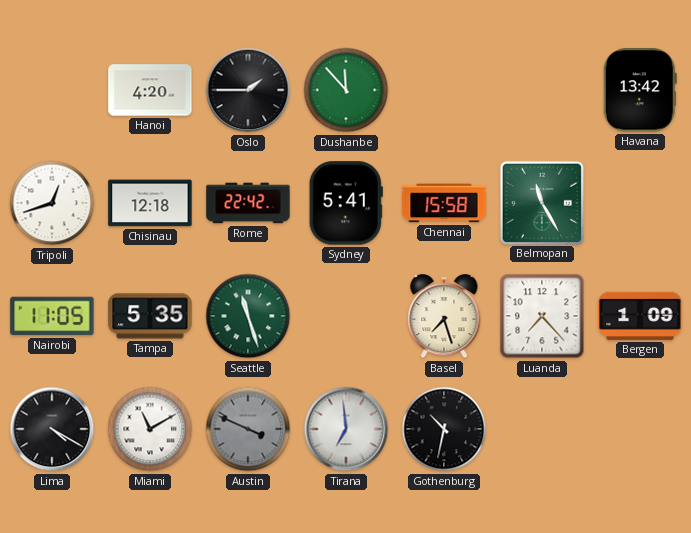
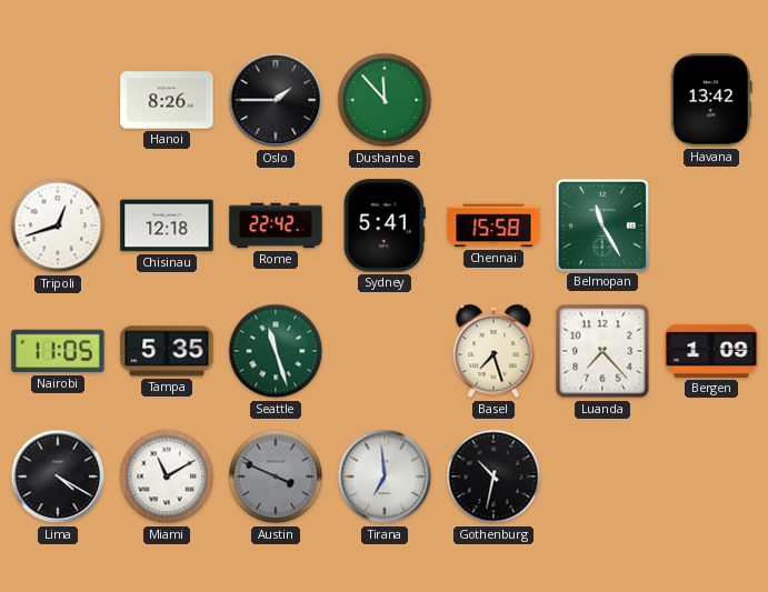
Hanoi: 4:20 -> 8:26
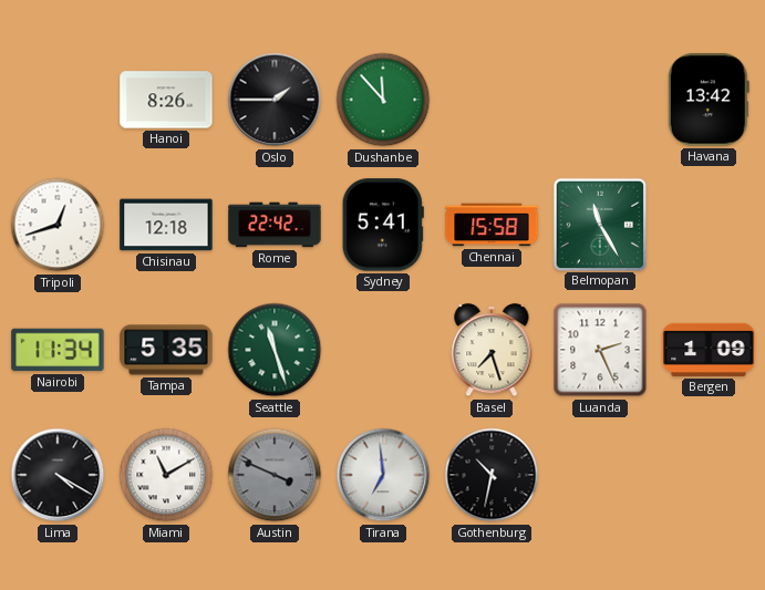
Nairobi: 11:05 -> 11:34
Luanda: 7:23 -> 2:26
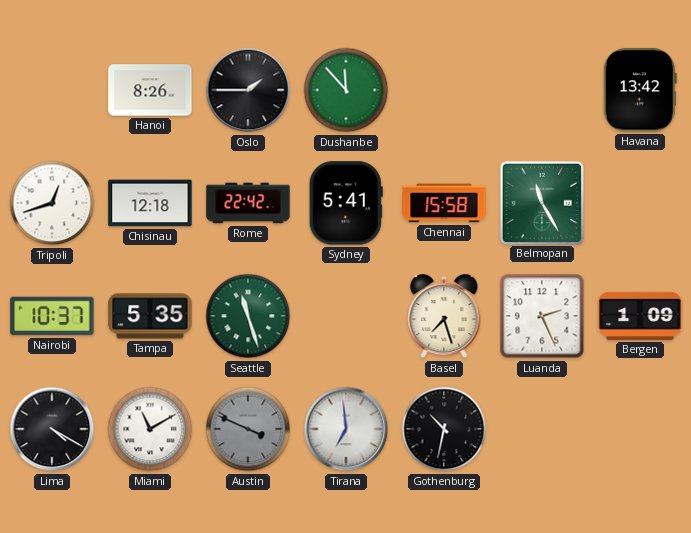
Nairobi: 11:34 -> 10:37
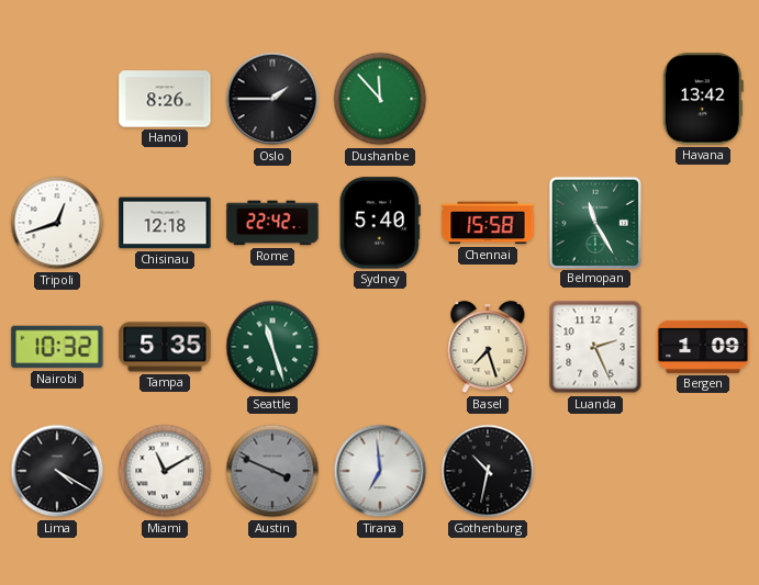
Sydney: 5:41 -> 5:40
Nairobi: 10:37 -> 10:32
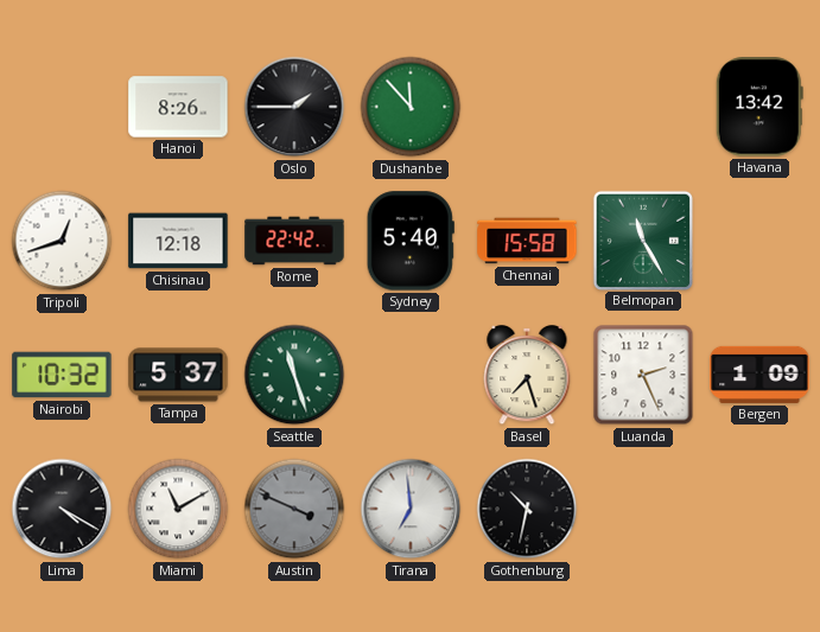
Tampa: 5:35 -> 5:37
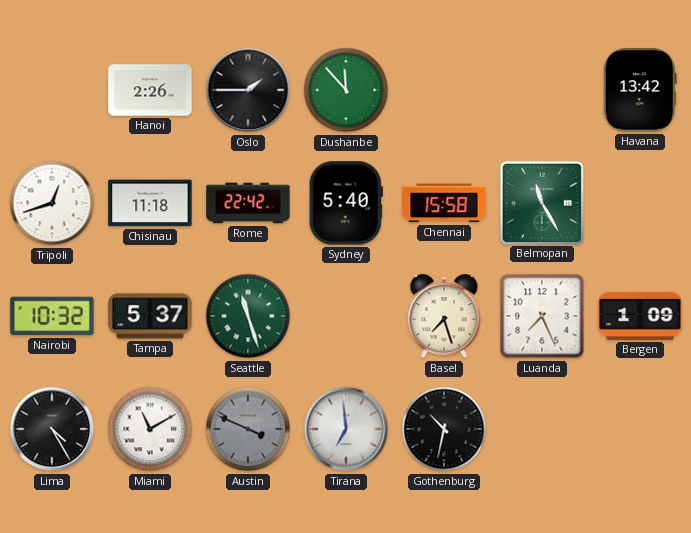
Hanoi: 8:26 -> 2:26
Chisinau: 12:18 -> 11:18
Luanda: 2:26 -> 7:26
Lima: 4:20 -> 4:25
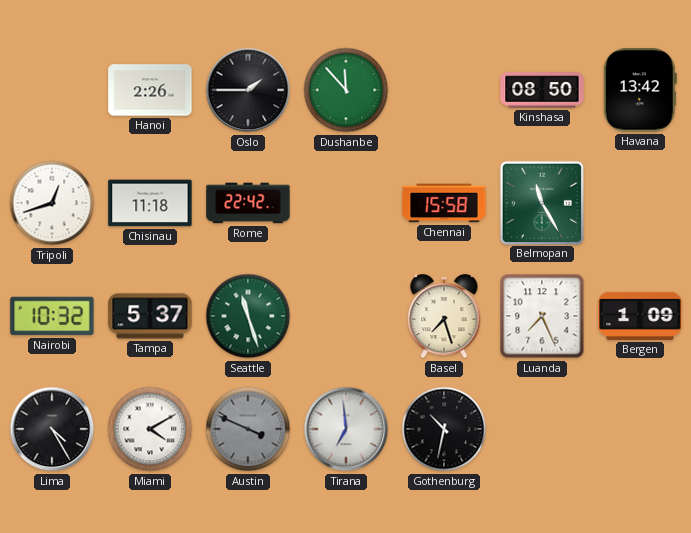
Kinshasa: none -> 08:50
Sydney: 5:40 -> none
Miami: 11:10 -> 4:10
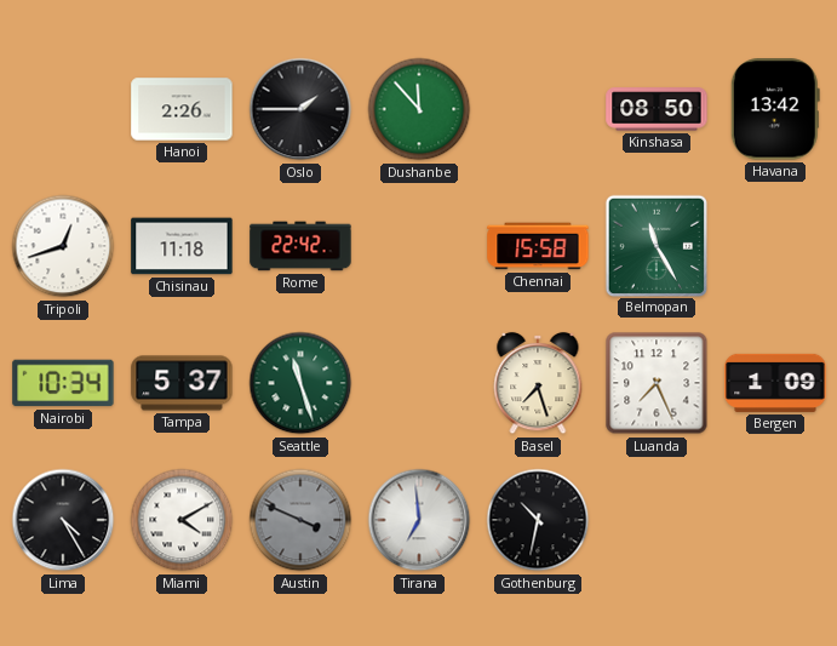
Nairobi: 10:32 -> 10:34
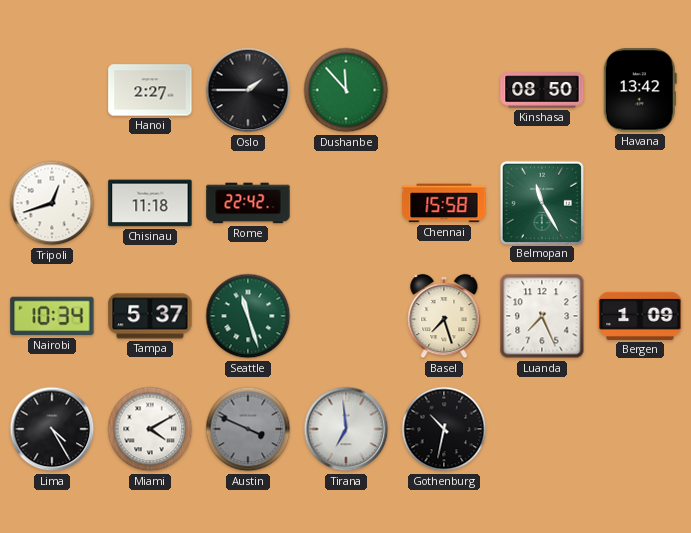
Hanoi: 2:26 -> 2:27
